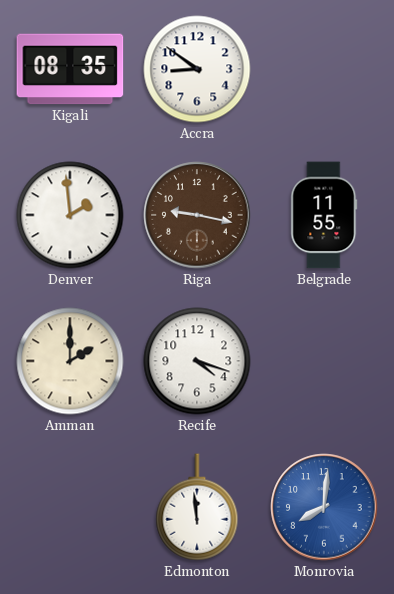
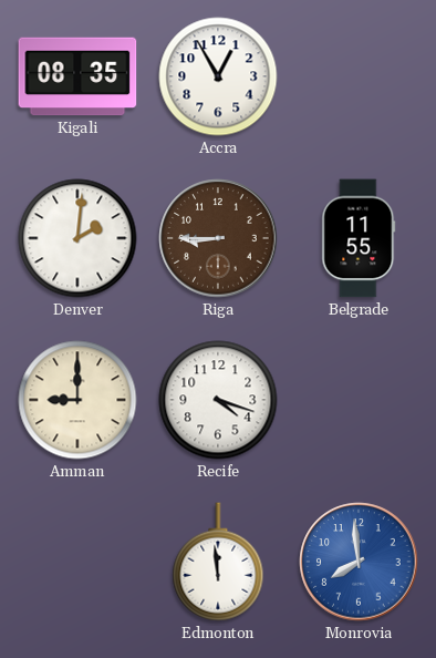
Accra: 8:51 -> 12:55
Denver: 1:59 -> 2:01
Riga: 9:17 -> 8:45
Amman: 2:00 -> 9:00
Monrovia: 8:01 -> 7:59
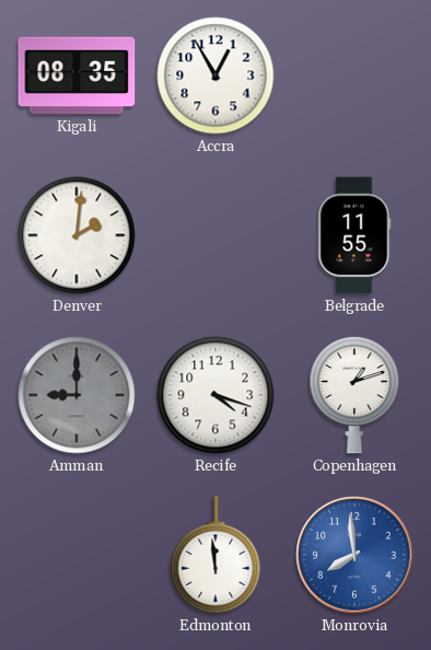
Riga: 8:45 -> none
Amman dial: cream -> grey
Copenhagen: none -> 1:12
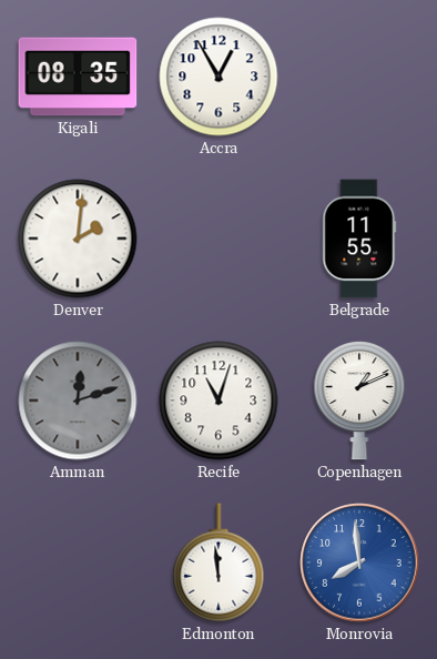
Amman: 9:00 -> 12:12
Recife: 4:18 -> 11:03
Copenhagen: 1:12 -> 1:11
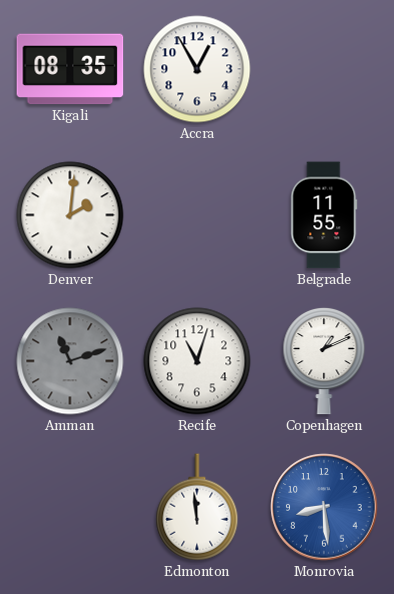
Amman: 12:12 -> 11:12
Monrovia: 7:59 -> 8:29
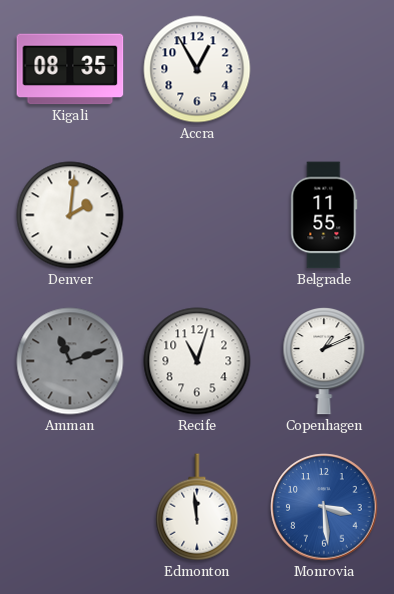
Monrovia: 8:29 -> 3:29
